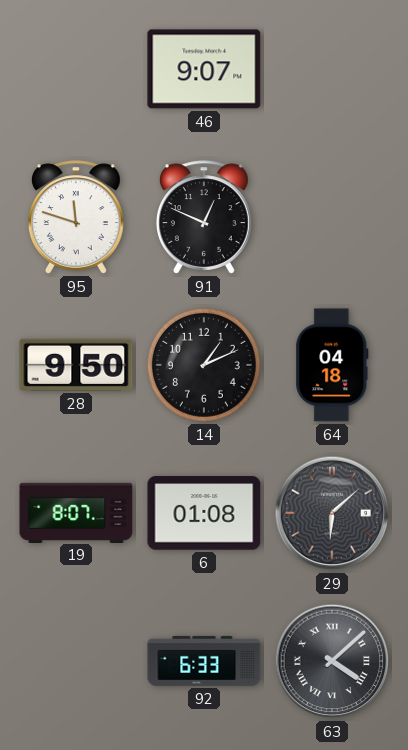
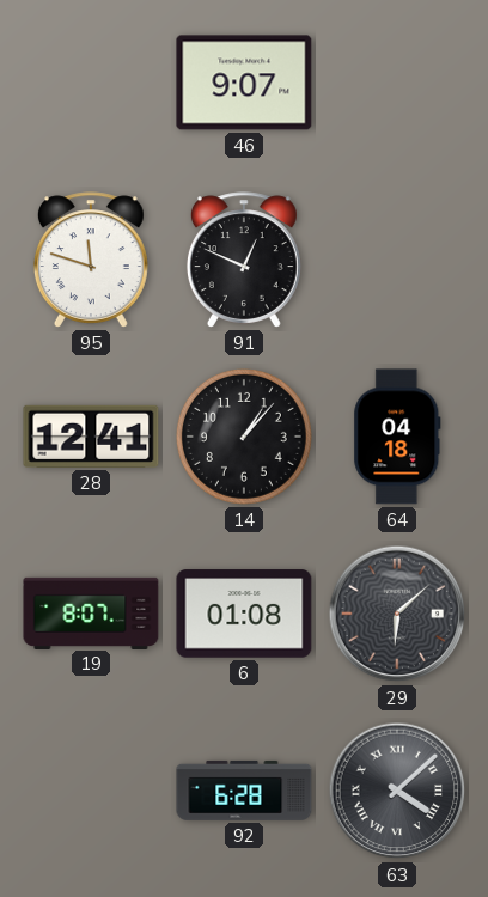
28: 9:50 -> 12:41
14: 1:11 -> 1:07
92: 6:33 -> 6:28
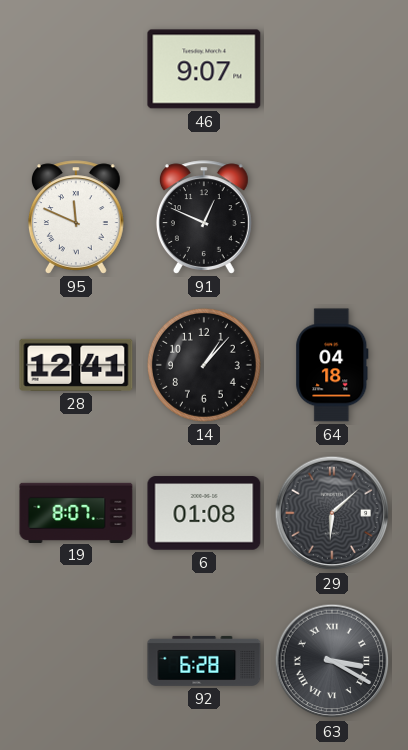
95: 11:48 -> 11:49
63: 4:08 -> 3:20
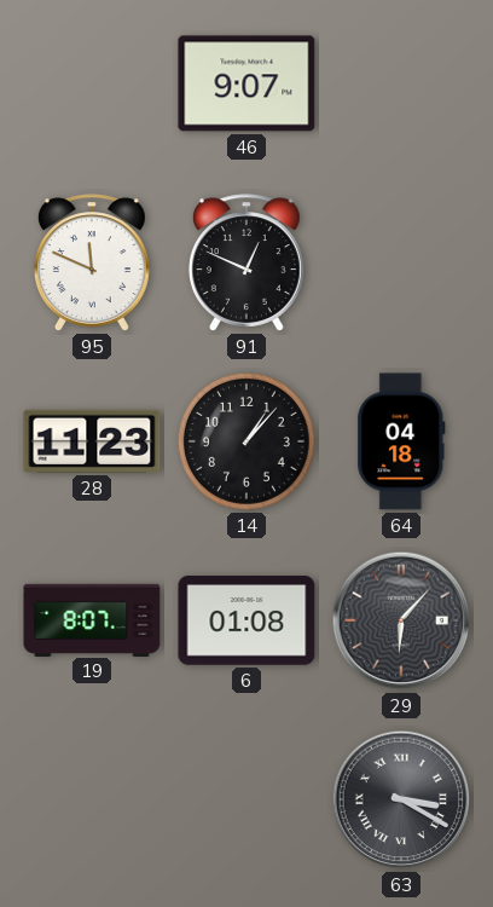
28: 12:41 -> 11:23
29: 6:08 -> 6:07
92: 6:28 -> none
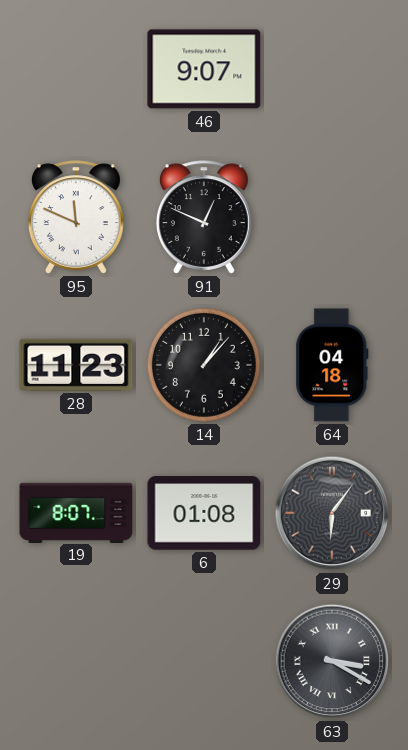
29: 6:07 -> 6:06
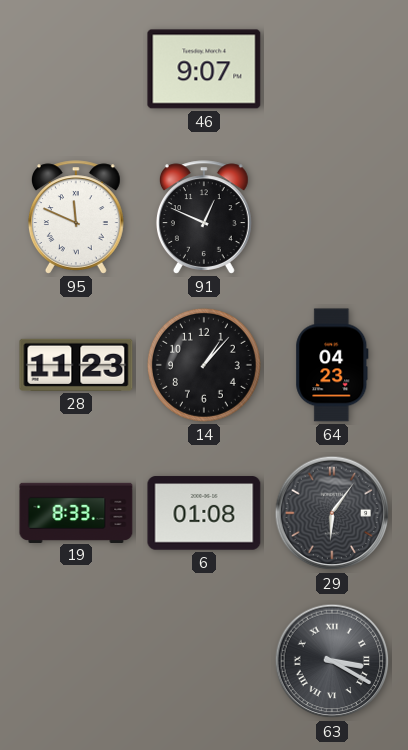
64: 04:18 -> 04:23
19: 8:07 -> 8:33
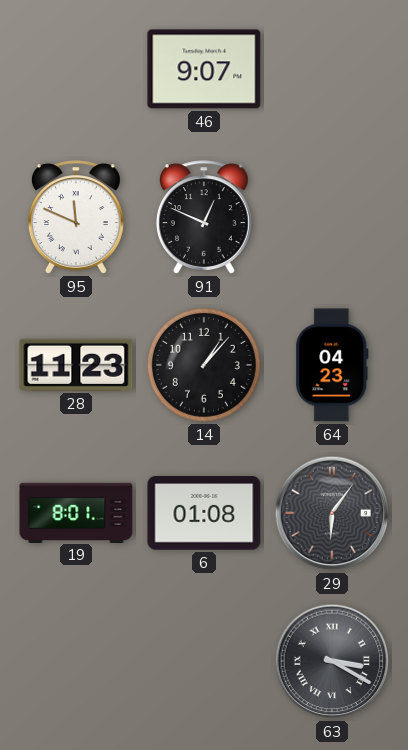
19: 8:33 -> 8:01
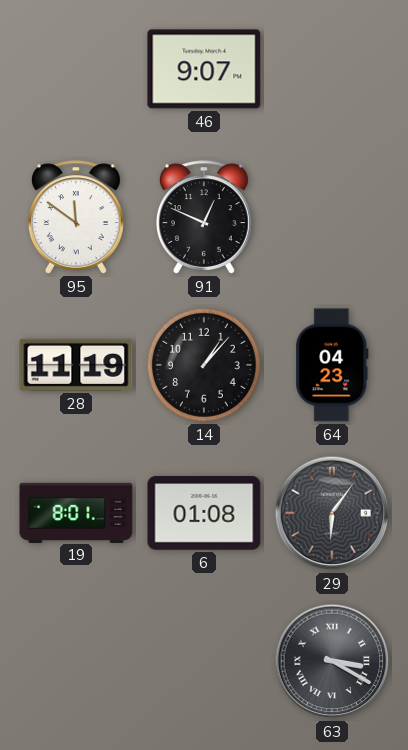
95: 11:49 -> 11:51
28: 11:23 -> 11:19
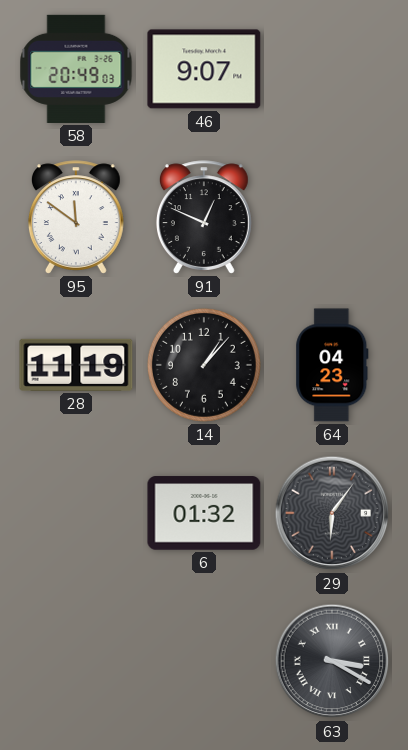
58: none -> 20:49
19: 8:01 -> none
6: 01:08 -> 01:32
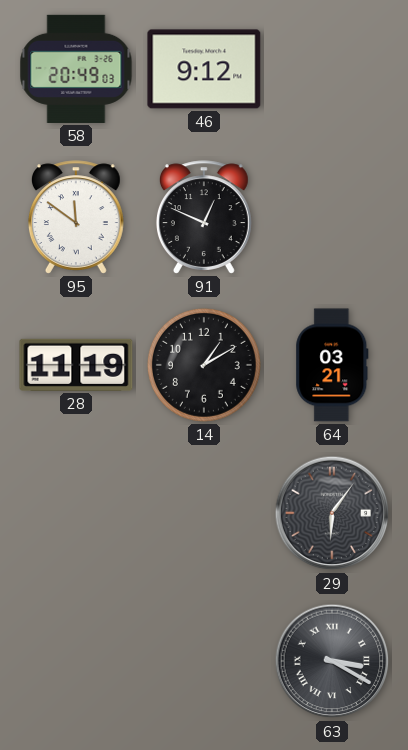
46: 9:07 -> 9:12
14: 1:07 -> 1:10
64: 04:23 -> 03:21
6: 01:32 -> none
